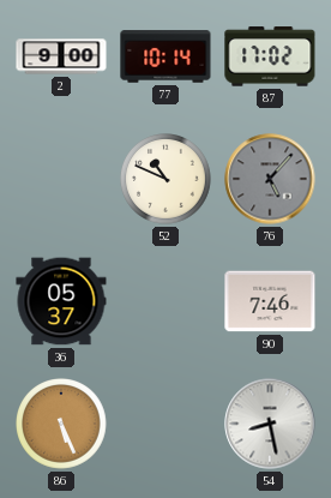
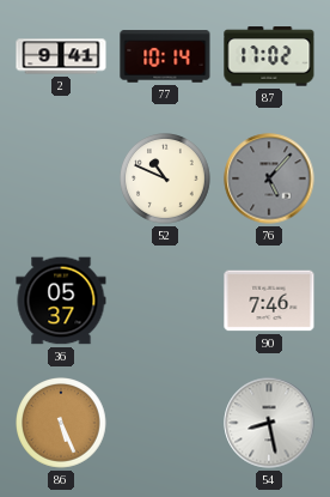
2: 9:00 -> 9:41
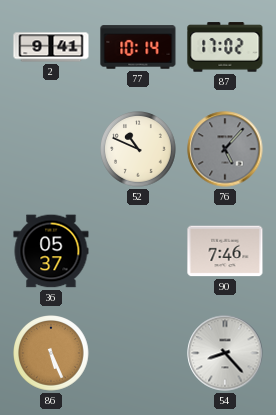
54: 8:28 -> 8:23
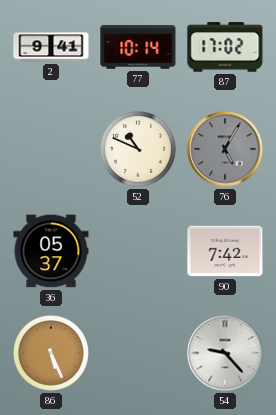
76: 5:07 -> 5:05
90: 7:46 -> 7:42
54: 8:23 -> 9:23
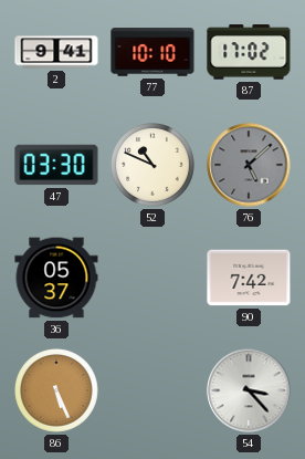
77: 10:14 -> 10:10
47: none -> 03:30
76: 5:05 -> 5:08
54: 9:23 -> 3:23
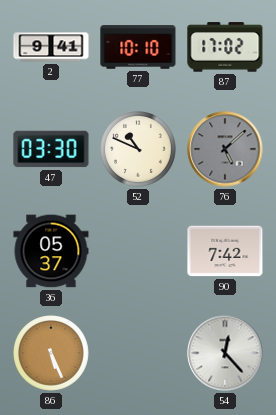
54: 3:23 -> 12:23
